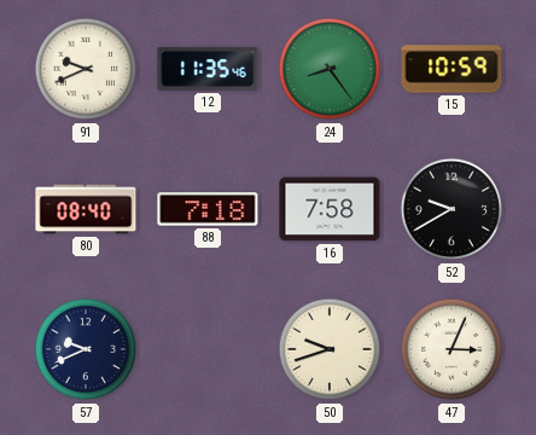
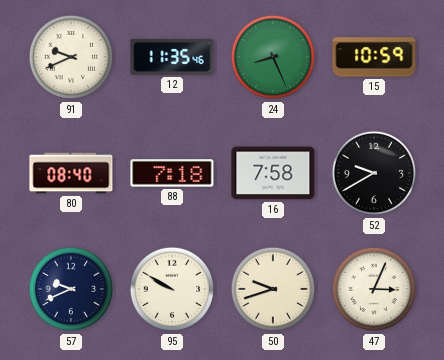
24: 8:24 -> 8:26
95: none -> 9:50
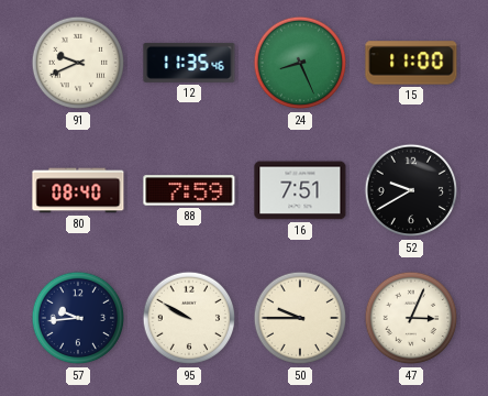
15: 10:59 -> 11:00
88: 7:18 -> 7:59
16: 7:58 -> 7:51
57: 9:41 -> 9:44
50: 9:42 -> 9:45
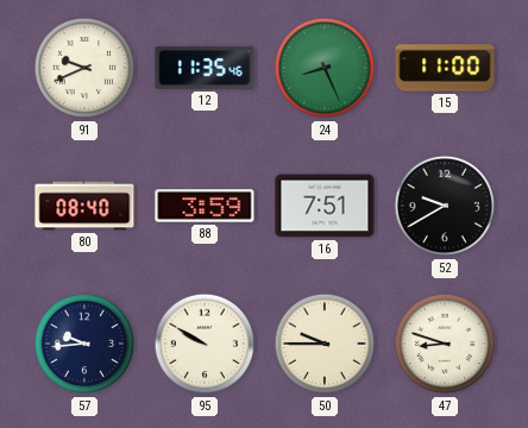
88: 7:59 -> 3:59
47: 3:04 -> 8:48
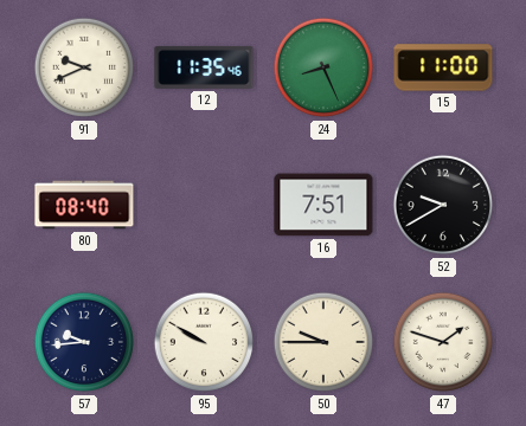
88: 3:59 -> none
47: 8:48 -> 1:48
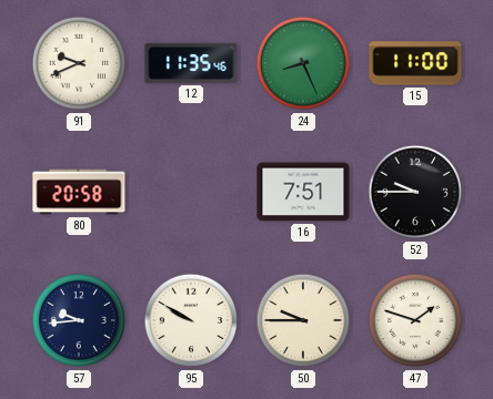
80: 08:40 -> 20:58
52: 9:40 -> 9:45
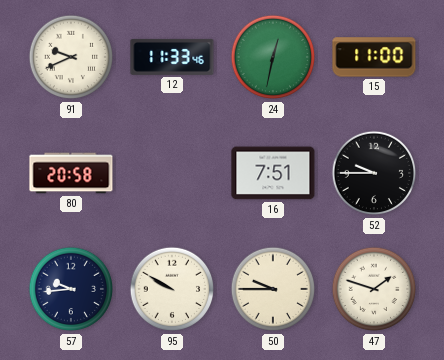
12: 11:35 -> 11:33
24: 8:26 -> 12:32
